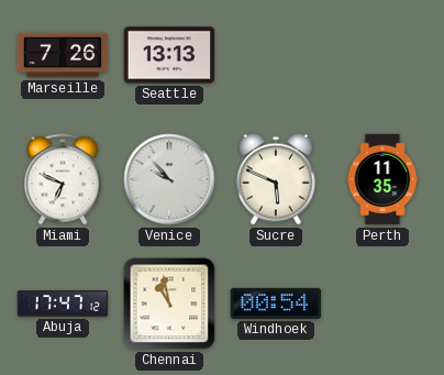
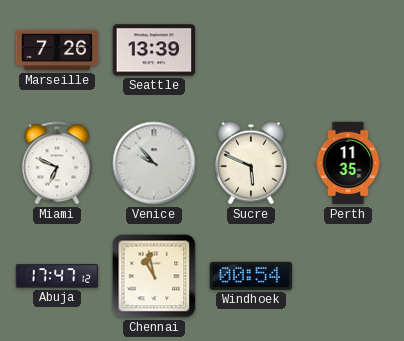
Seattle: 13:13 -> 13:39
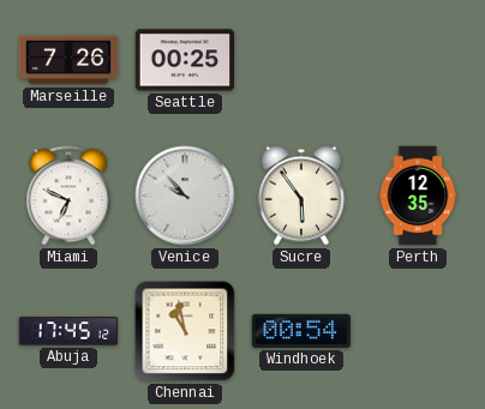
Seattle: 13:39 -> 00:25
Sucre: 5:49 -> 5:54
Perth: 11:35 -> 12:35
Abuja: 17:47 -> 17:45
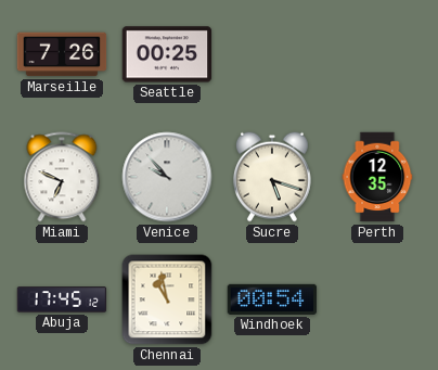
Sucre: 5:54 -> 5:18
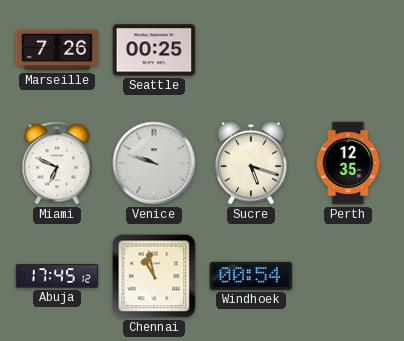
Venice: 9:53 -> 9:48
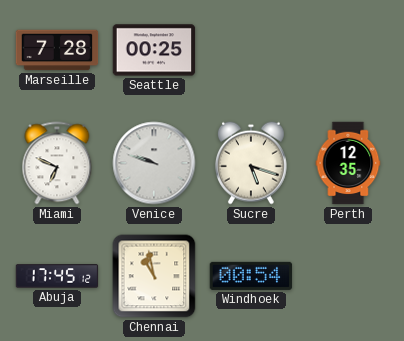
Marseille: 7:26 -> 7:28
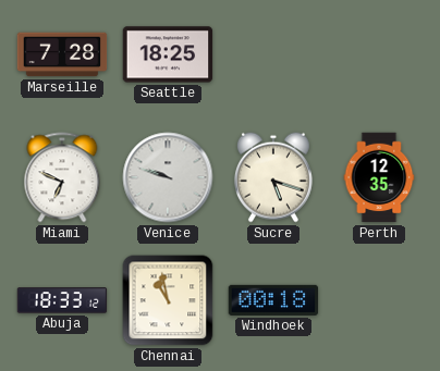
Seattle: 00:25 -> 18:25
Abuja: 17:45 -> 18:33
Windhoek: 00:54 -> 00:18
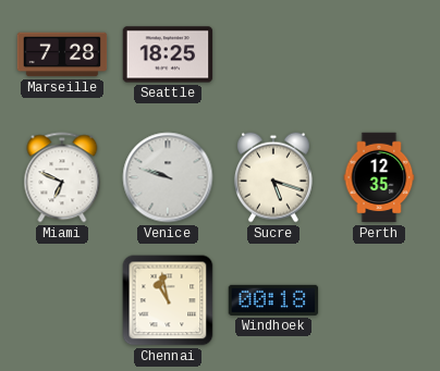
Abuja: 18:33 -> none
